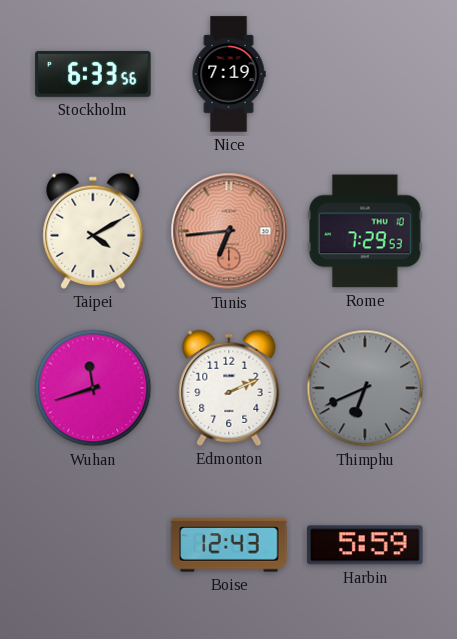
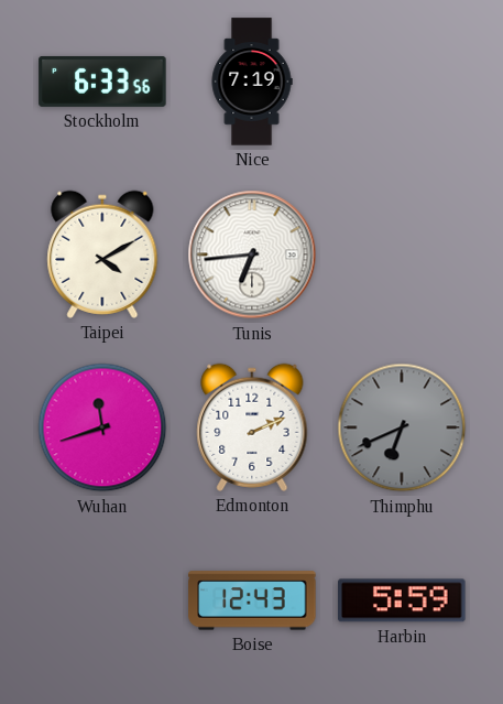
Tunis dial: salmon -> white
Rome: 7:29 -> none
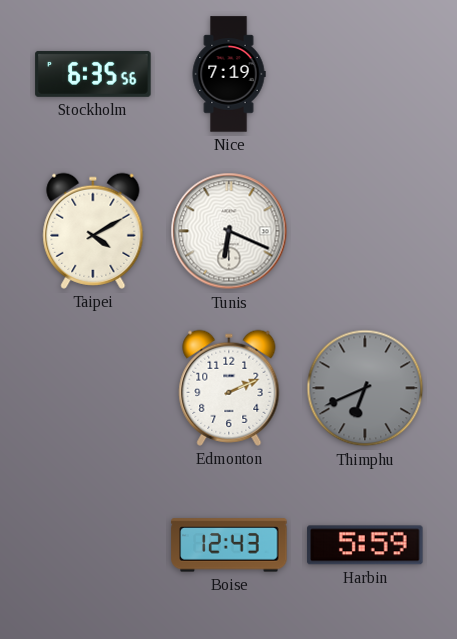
Stockholm: 6:33 -> 6:35
Tunis: 6:44 -> 6:19
Wuhan: 11:42 -> none
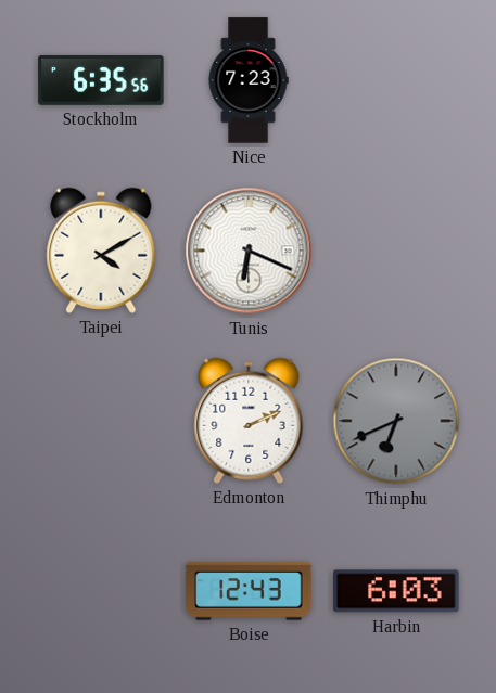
Nice: 7:19 -> 7:23
Harbin: 5:59 -> 6:03
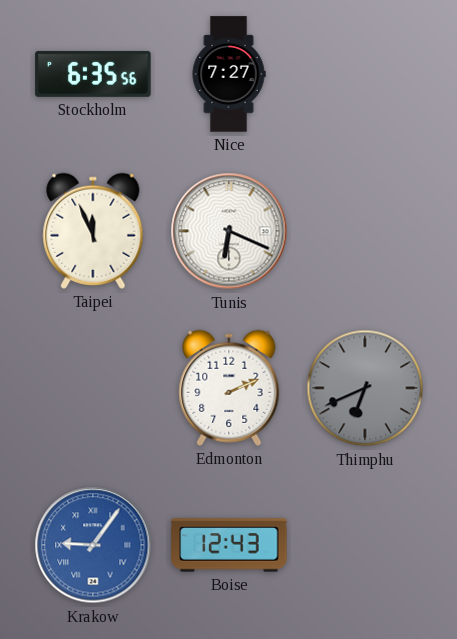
Nice: 7:23 -> 7:27
Taipei: 4:10 -> 11:56
Krakow: none -> 9:06
Harbin: 6:03 -> none
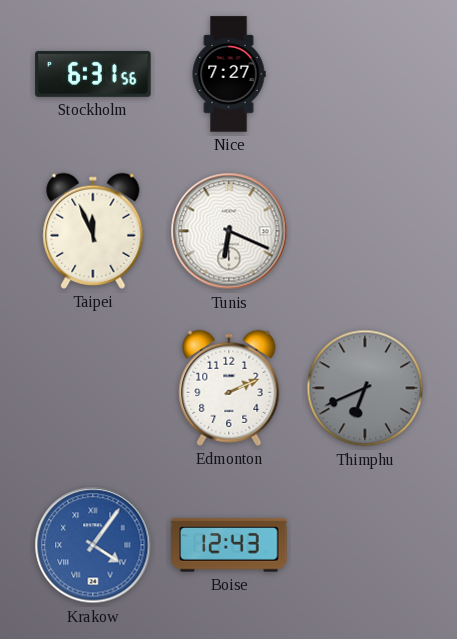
Stockholm: 6:35 -> 6:31
Krakow: 9:06 -> 4:06
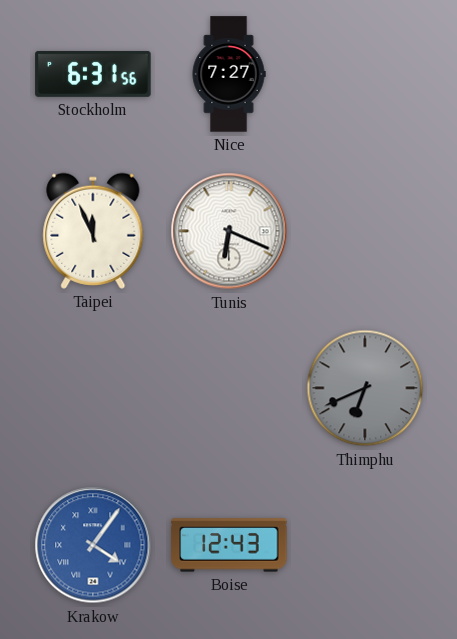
Edmonton: 2:11 -> none
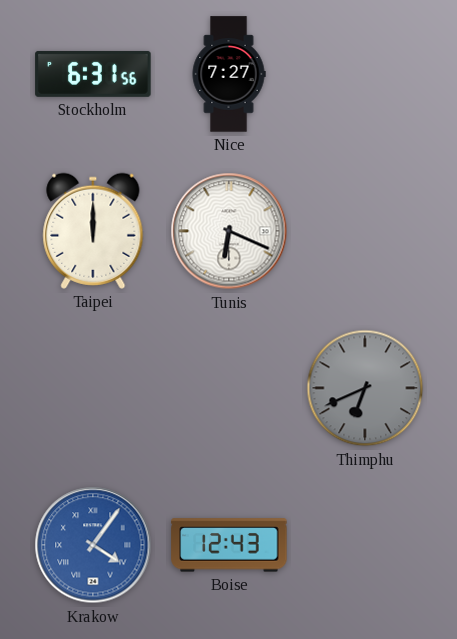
Taipei: 11:56 -> 12:00
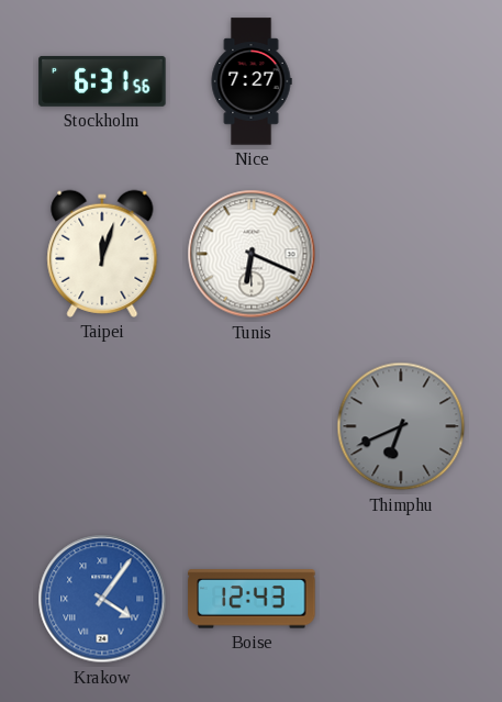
Taipei: 12:00 -> 12:03
